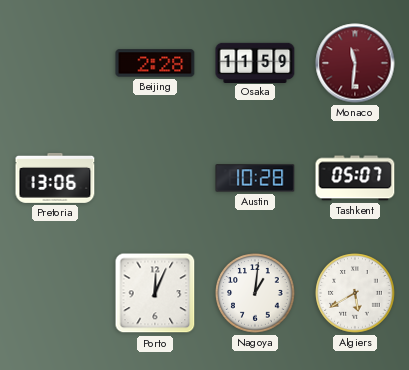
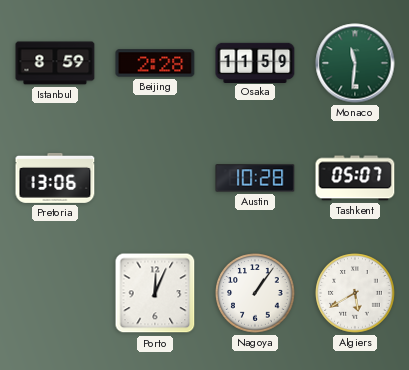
Istanbul: none -> 8:59
Monaco dial: burgundy -> green
Nagoya: 1:01 -> 1:06
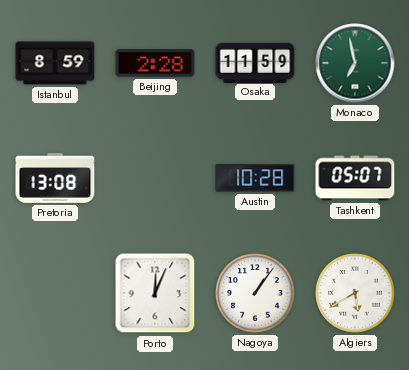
Monaco: 11:31 -> 6:58
Pretoria: 13:06 -> 13:08
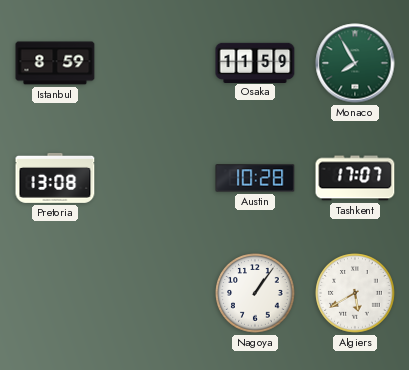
Beijing: 2:28 -> none
Monaco: 6:58 -> 7:55
Tashkent: 05:07 -> 17:07
Porto: 12:04 -> none
